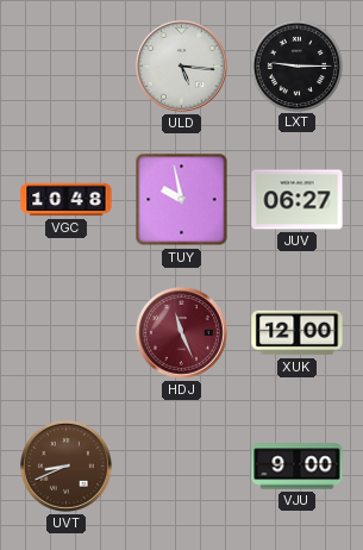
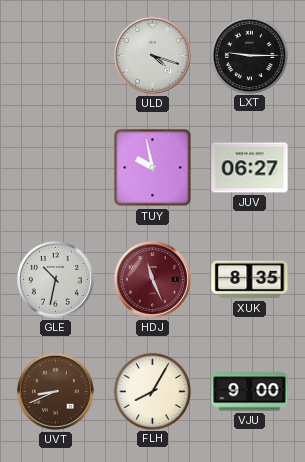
ULD: 5:16 -> 4:18
VGC: 10:48 -> none
GLE: none -> 10:32
XUK: 12:00 -> 8:35
FLH: none -> 8:05
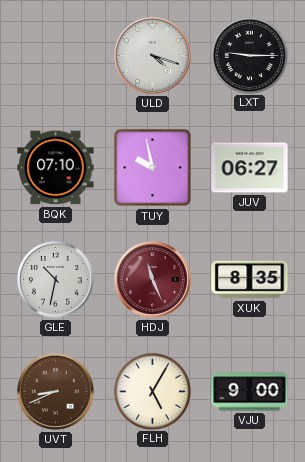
BQK: none -> 07:10
FLH: 8:05 -> 5:05
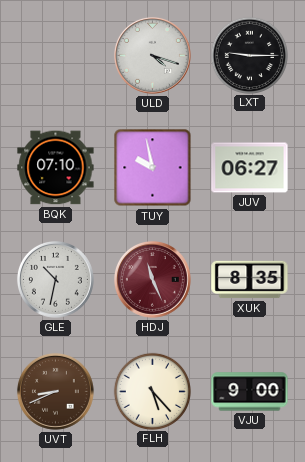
FLH: 5:05 -> 5:23
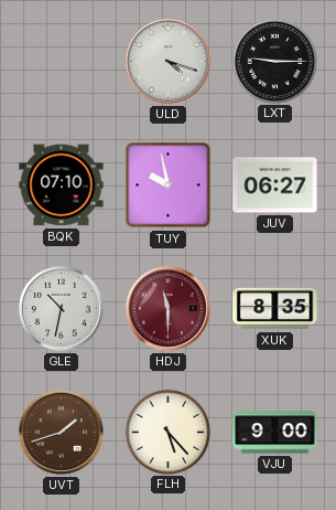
HDJ: 11:26 -> 11:30
UVT: 8:41 -> 1:42
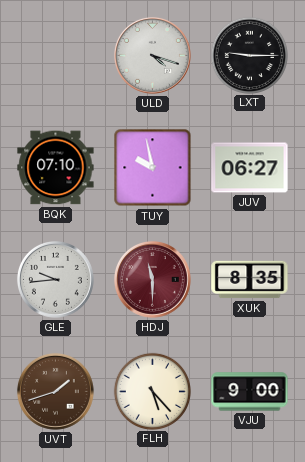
GLE: 10:32 -> 9:44
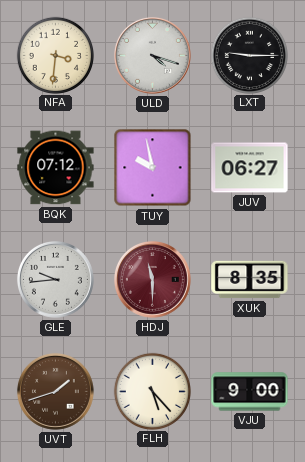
NFA: none -> 3:31
BQK: 07:10 -> 07:12
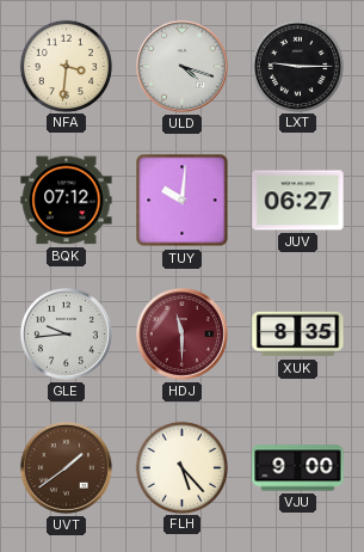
TUY: 9:58 -> 10:01
UVT: 1:42 -> 1:39
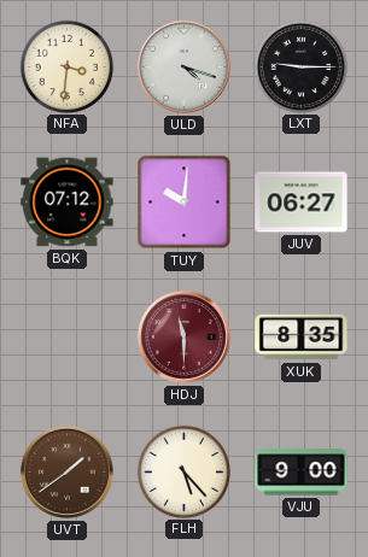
GLE: 9:44 -> none
